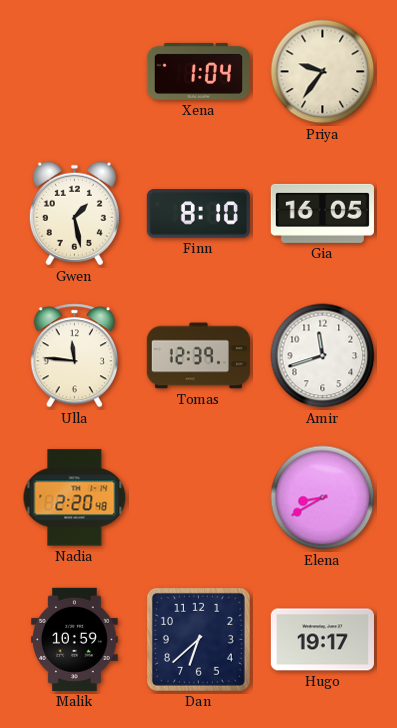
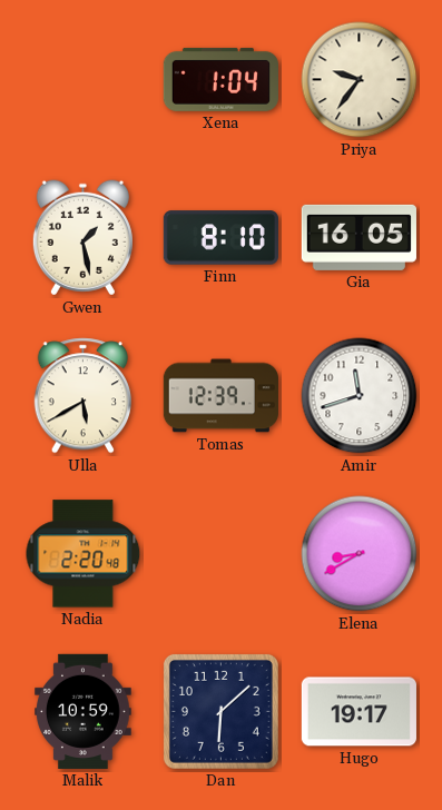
Ulla: 11:46 -> 5:40
Dan: 6:38 -> 6:08
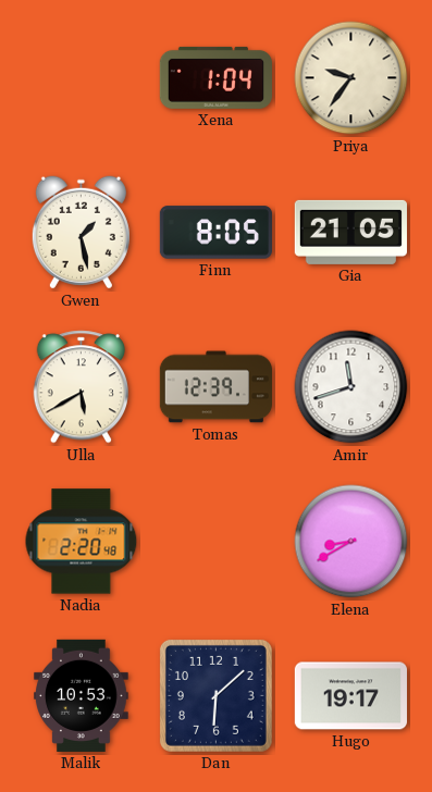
Finn: 8:10 -> 8:05
Gia: 16:05 -> 21:05
Malik: 10:59 -> 10:53
